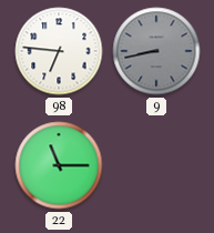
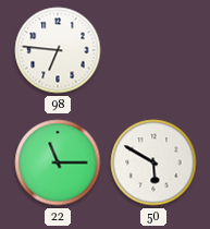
9: 8:43 -> none
50: none -> 5:50
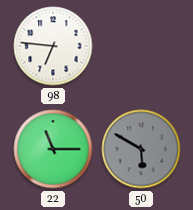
50 dial: white -> grey
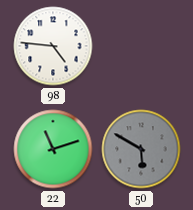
98: 6:46 -> 4:46
22: 11:15 -> 11:12
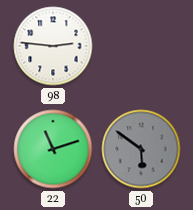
98: 4:46 -> 2:46
50: 5:50 -> 5:51
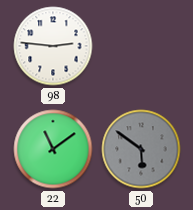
22: 11:12 -> 11:09
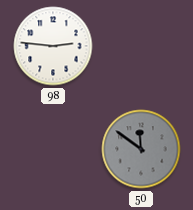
22: 11:09 -> none
50: 5:51 -> 11:51
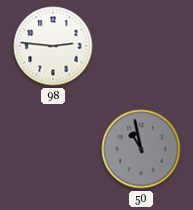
50: 11:51 -> 10:58
